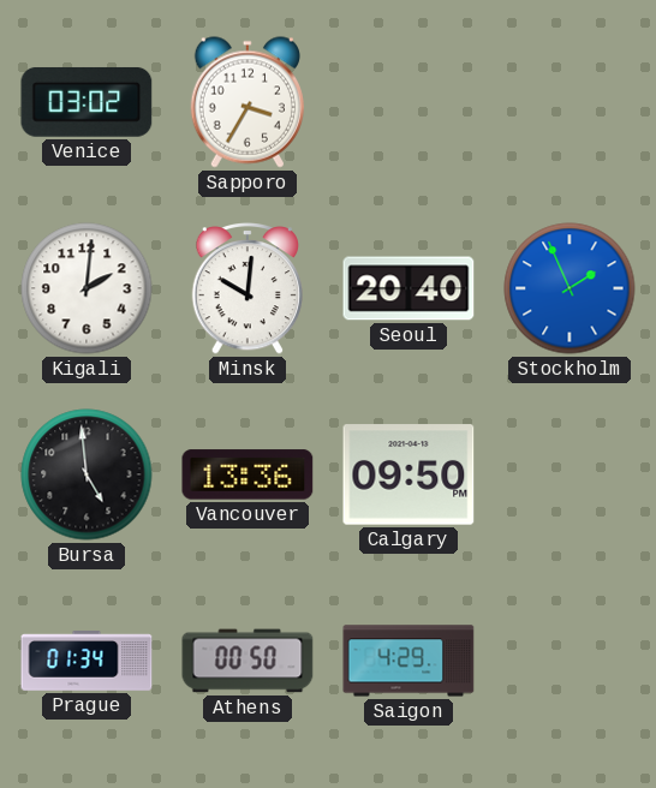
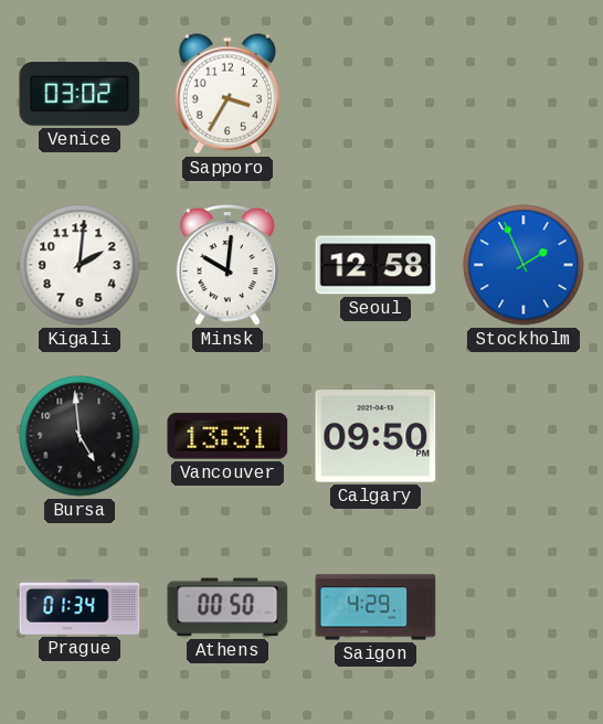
Seoul: 20:40 -> 12:58
Vancouver: 13:36 -> 13:31
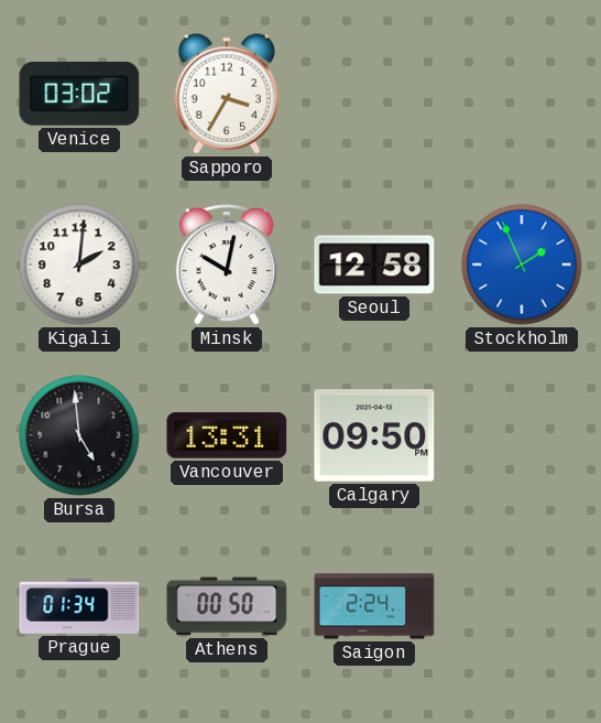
Minsk: 10:01 -> 10:02
Saigon: 4:29 -> 2:24
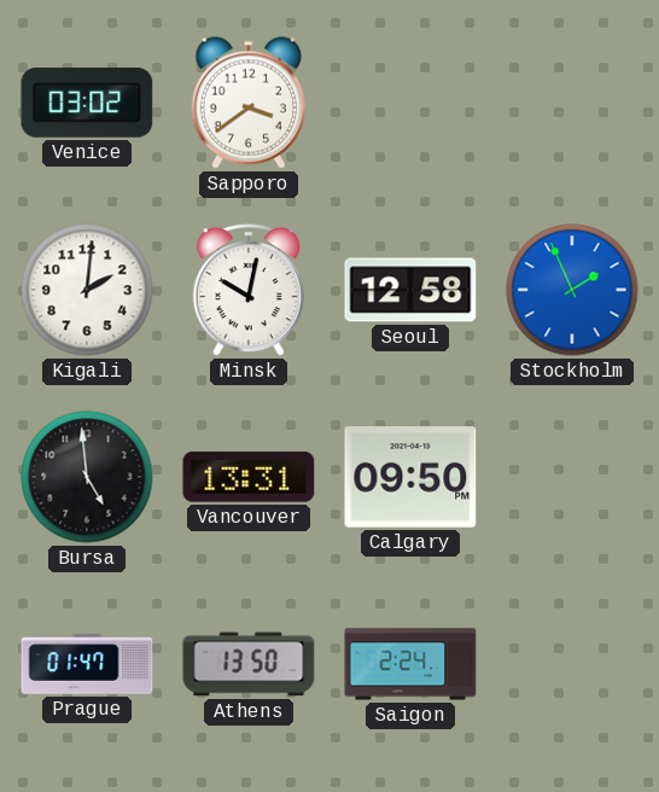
Sapporo: 3:35 -> 3:39
Prague: 01:34 -> 01:47
Athens: 00:50 -> 13:50
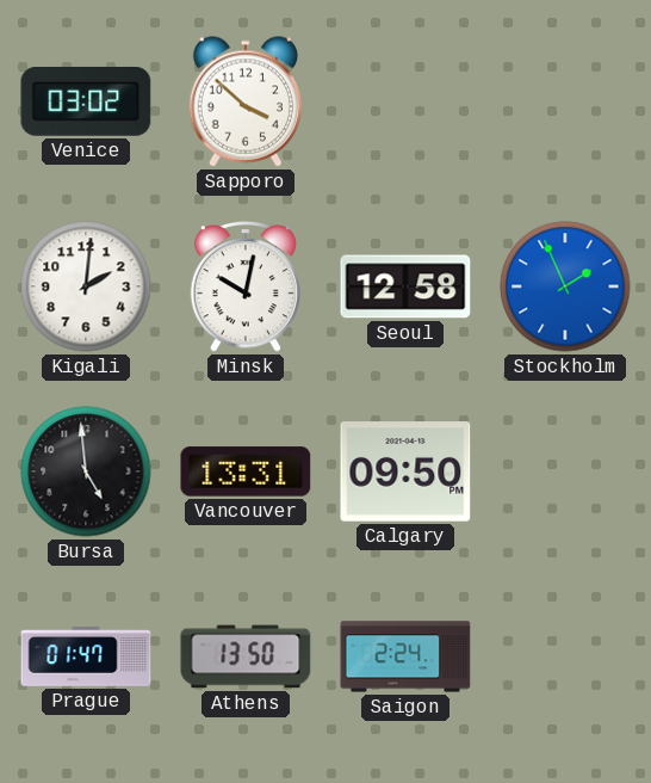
Sapporo: 3:39 -> 3:52
